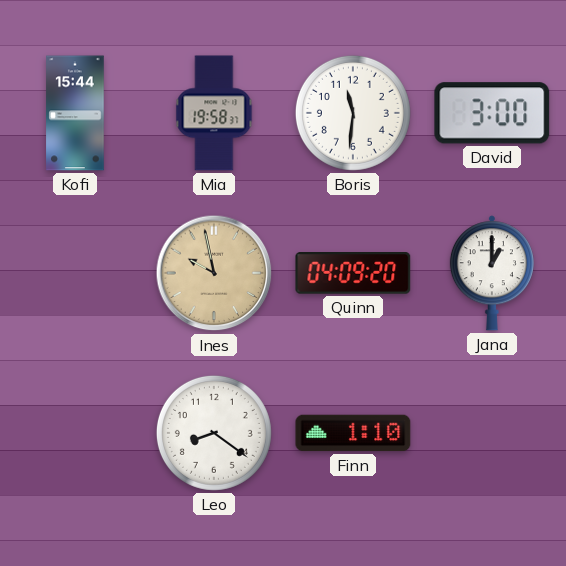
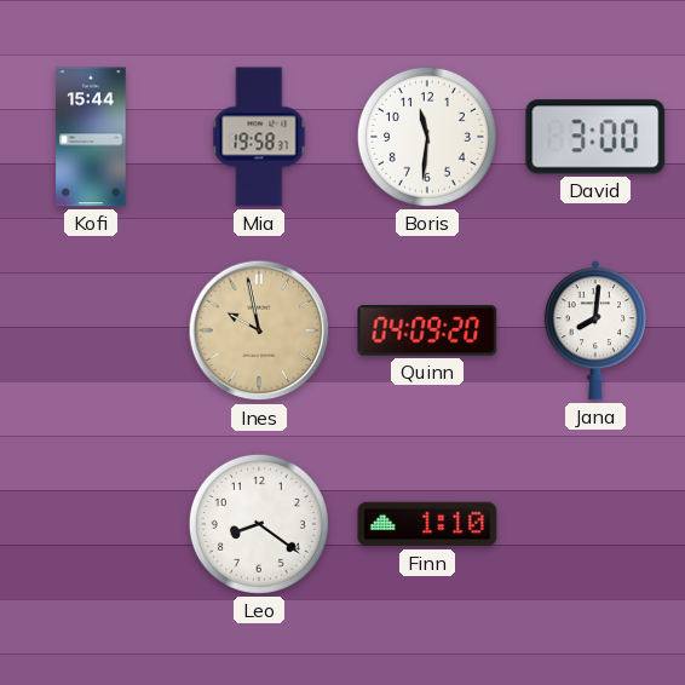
Jana: 1:00 -> 8:01
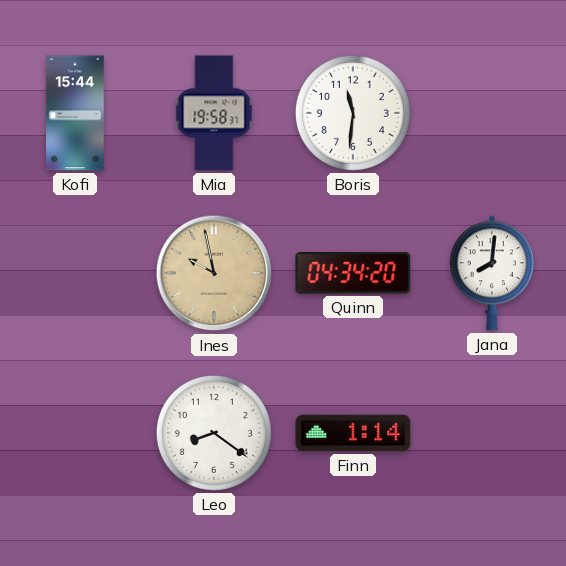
David: 3:00 -> none
Quinn: 04:09 -> 04:34
Finn: 1:10 -> 1:14
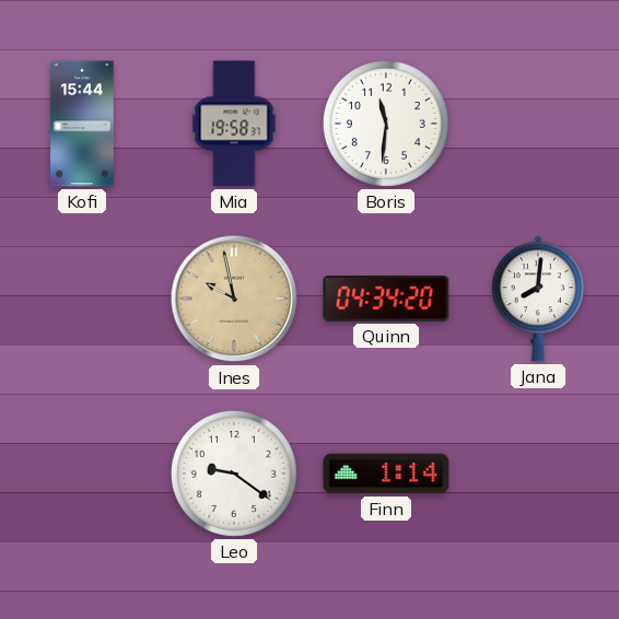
Leo: 8:21 -> 9:21
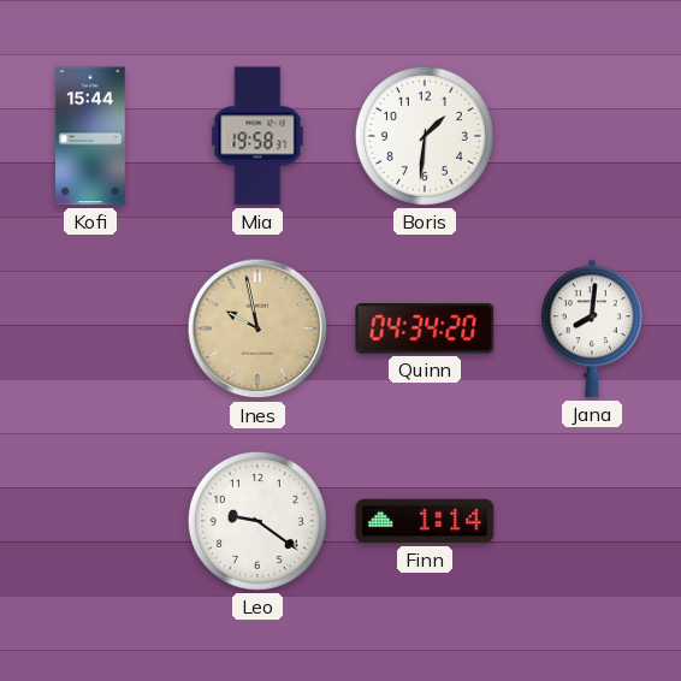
Boris: 11:31 -> 1:31
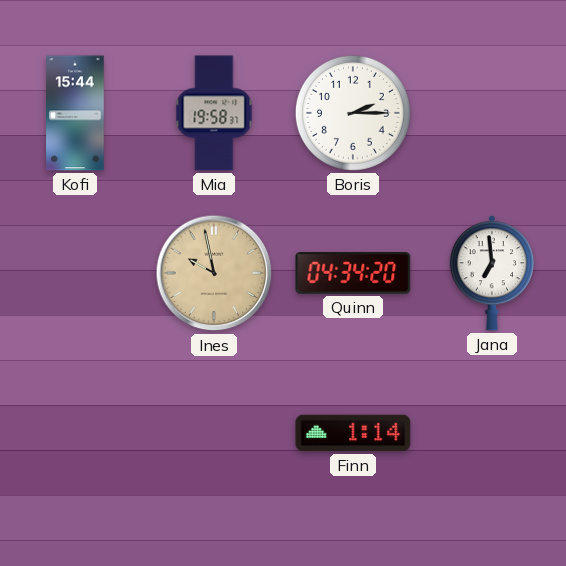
Boris: 1:31 -> 2:15
Jana: 8:01 -> 6:59
Leo: 9:21 -> none
